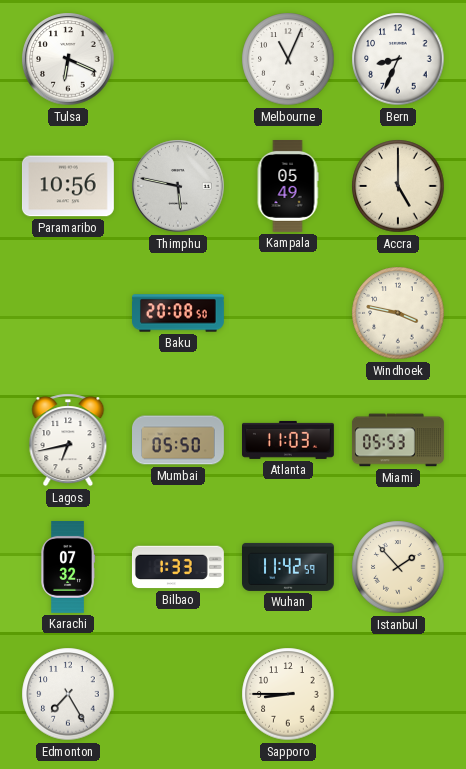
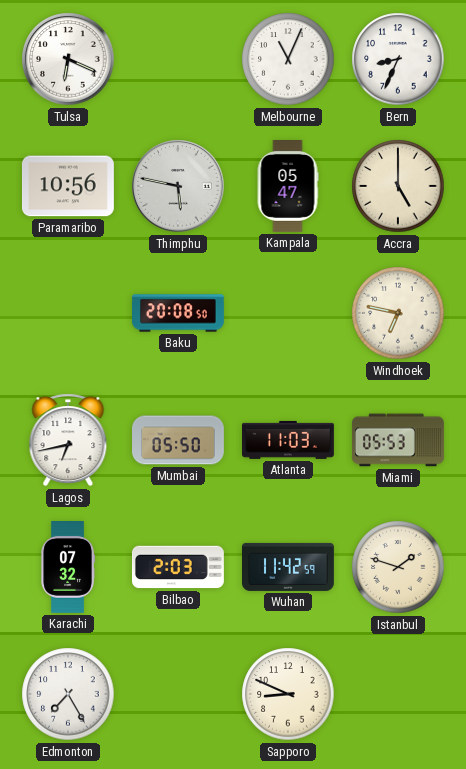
Kampala: 05:49 -> 05:47
Windhoek: 3:47 -> 6:47
Bilbao: 1:33 -> 2:03
Istanbul: 1:53 -> 1:48
Sapporo: 8:45 -> 8:49
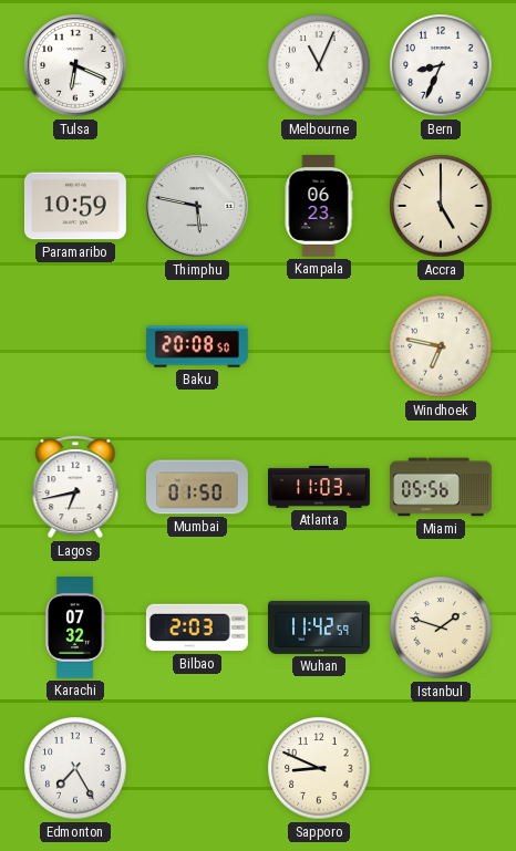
Paramaribo: 10:56 -> 10:59
Kampala: 05:47 -> 06:23
Mumbai: 05:50 -> 01:50
Miami: 05:53 -> 05:56
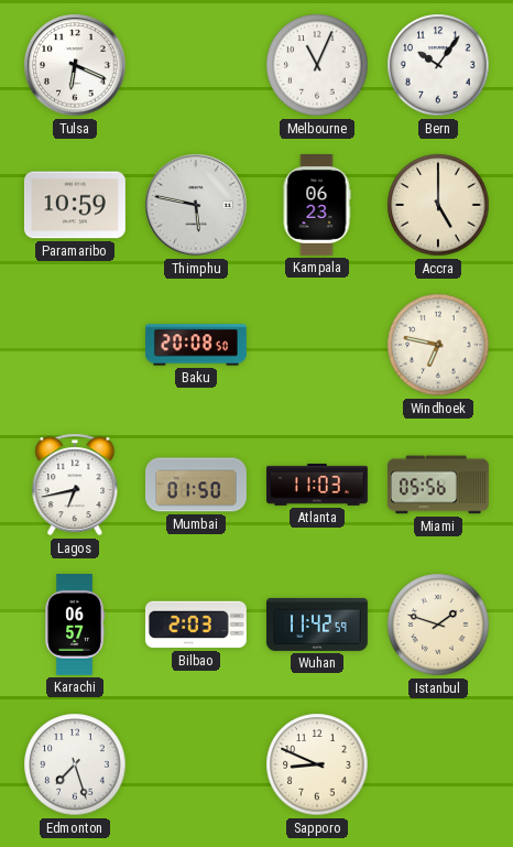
Bern: 8:34 -> 10:06
Karachi: 07:32 -> 06:57
Edmonton: 7:25 -> 7:27
